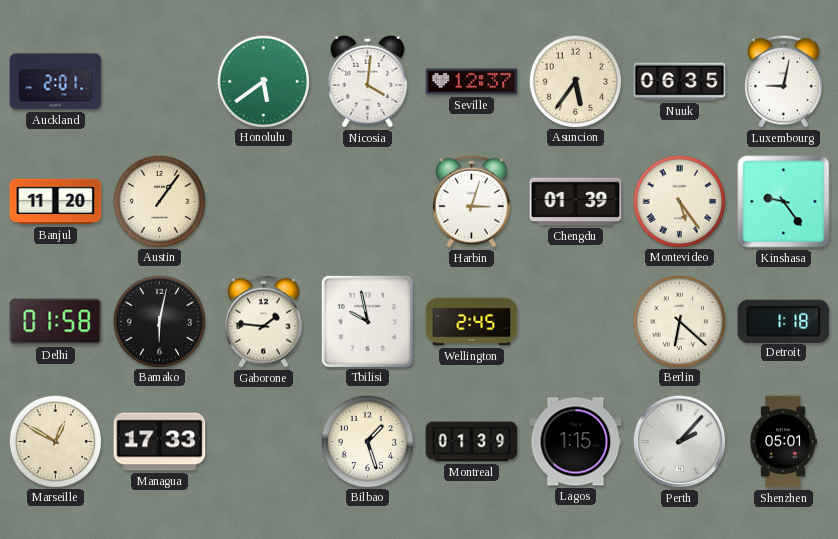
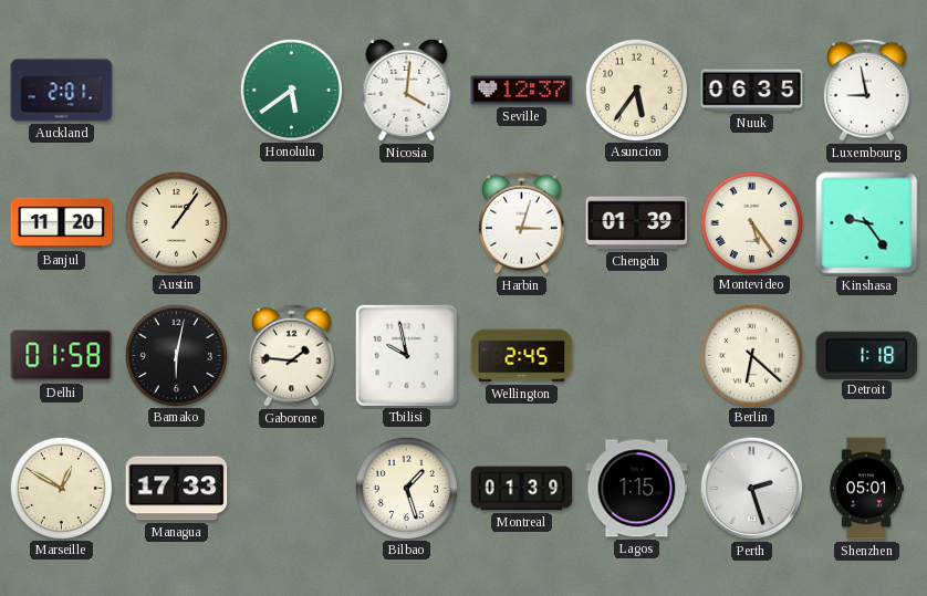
Luxembourg: 9:02 -> 8:58
Perth: 2:07 -> 2:27
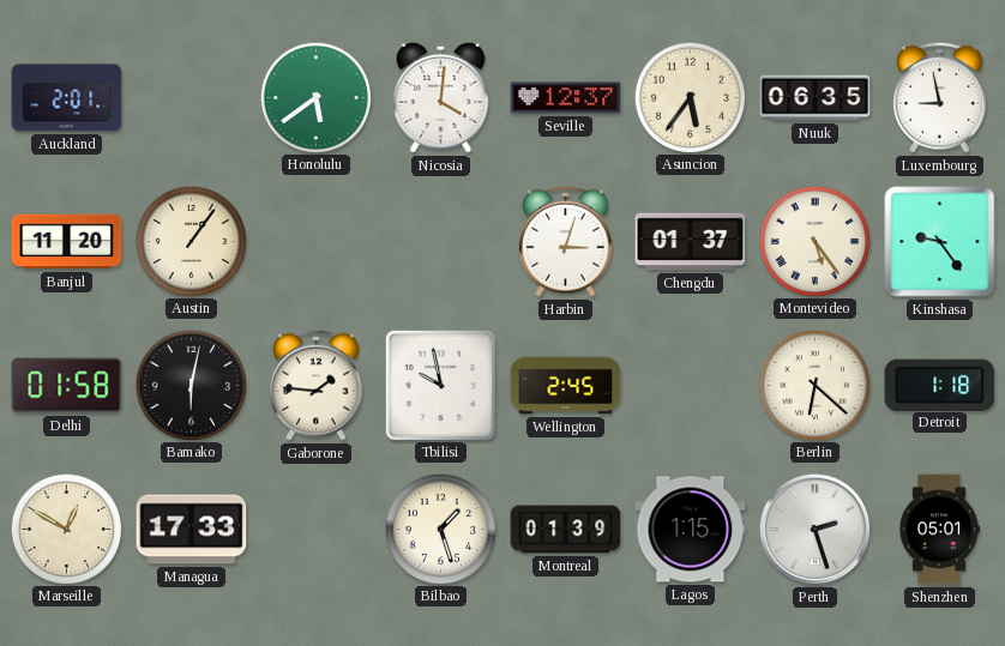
Chengdu: 01:39 -> 01:37
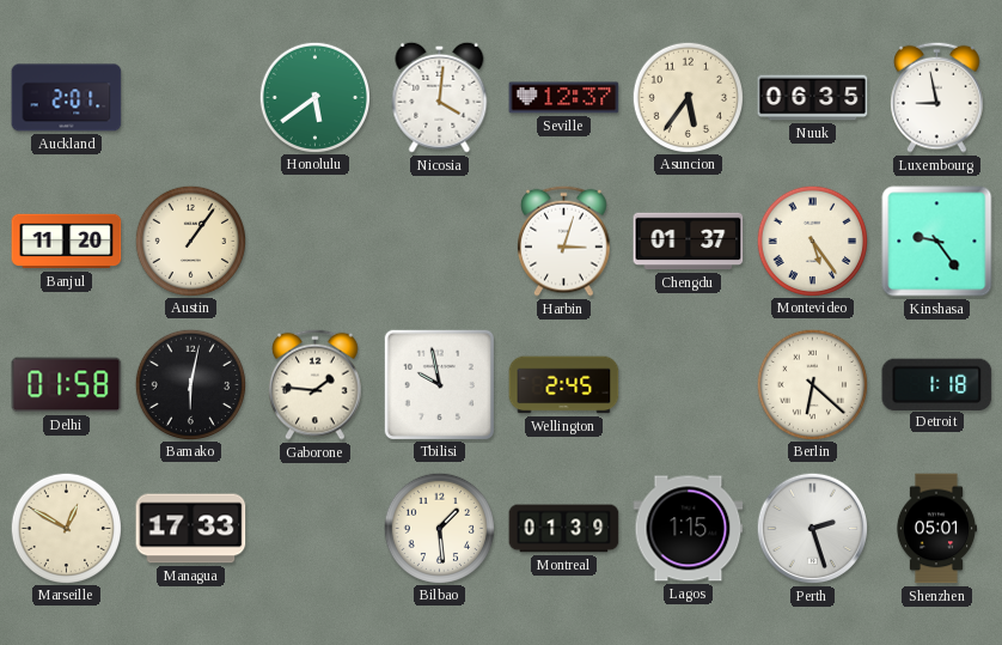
Bilbao: 1:27 -> 1:29
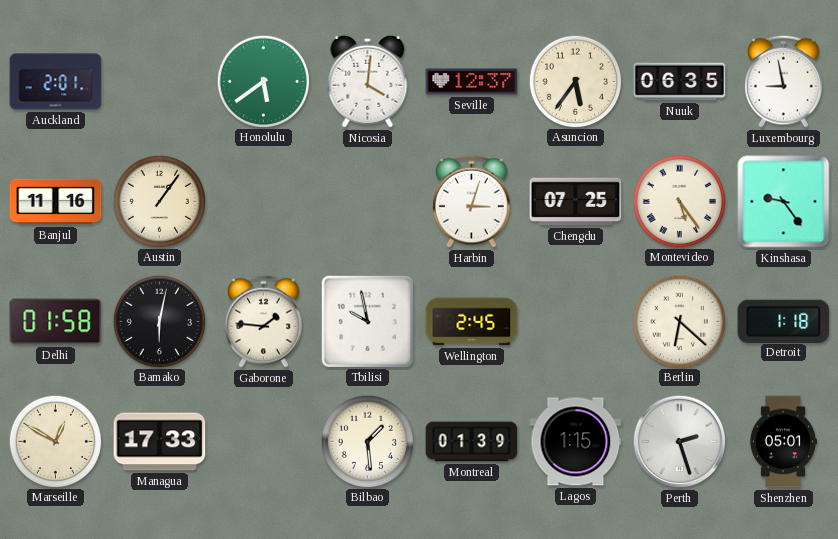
Banjul: 11:20 -> 11:16
Chengdu: 01:37 -> 07:25
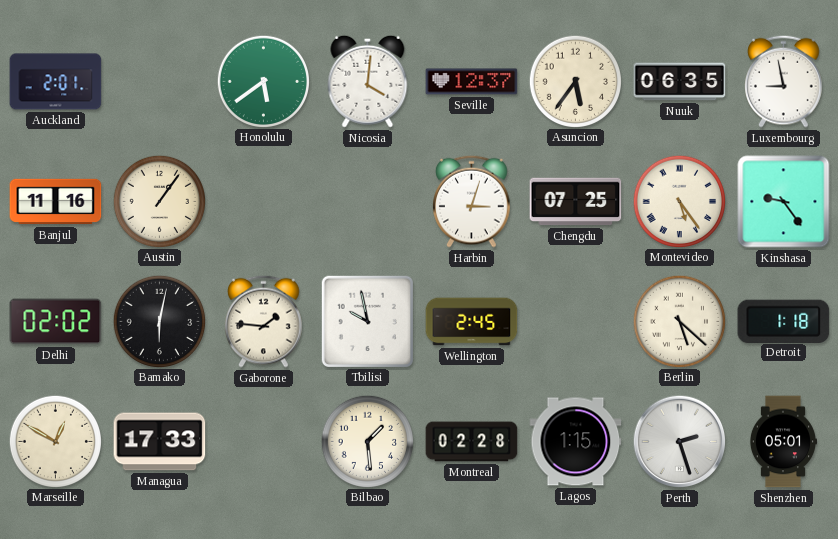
Delhi: 01:58 -> 02:02
Berlin: 6:22 -> 5:22
Montreal: 01:39 -> 02:28
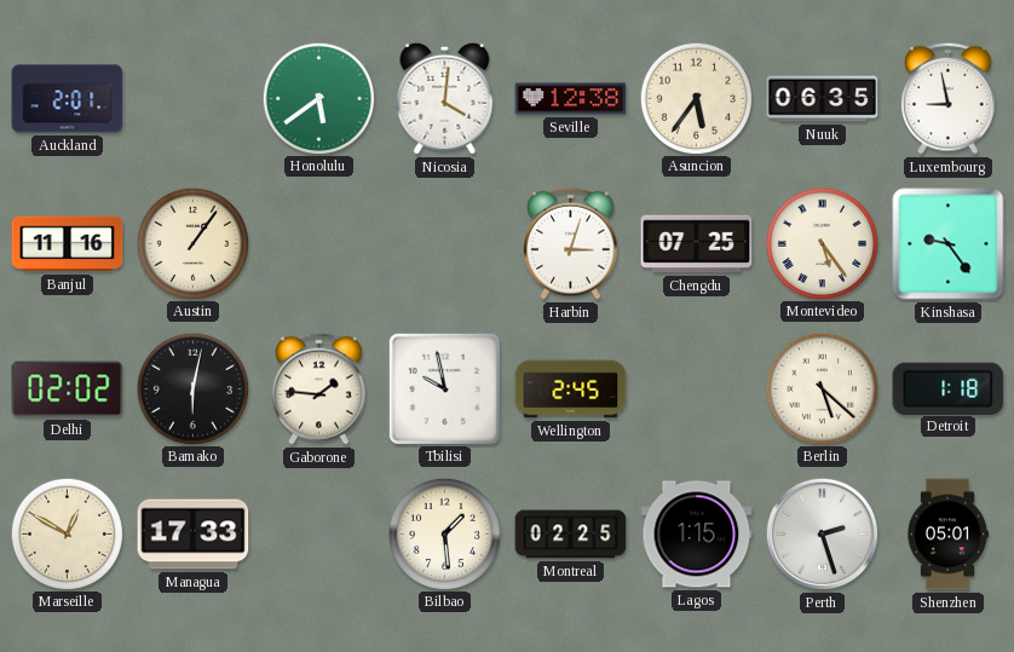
Seville: 12:37 -> 12:38
Montreal: 02:28 -> 02:25
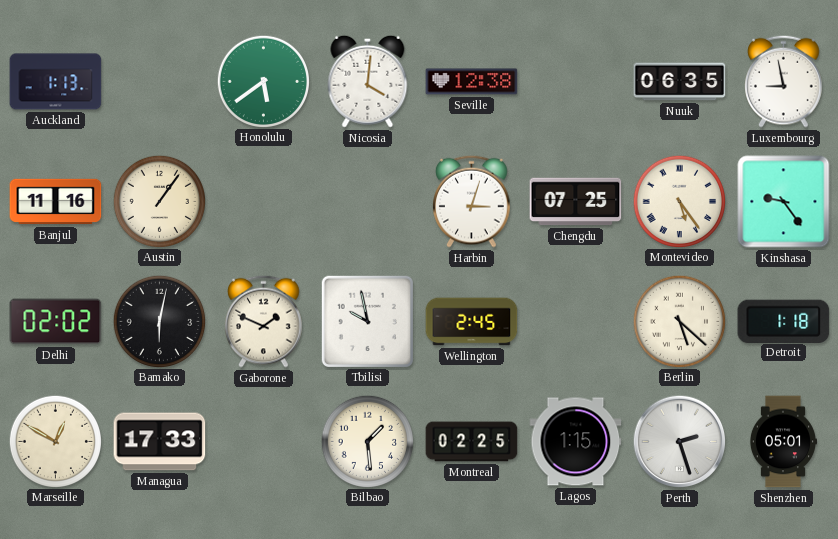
Auckland: 2:01 -> 1:13
Asuncion: 5:36 -> none
Gaborone: 1:46 -> 1:49
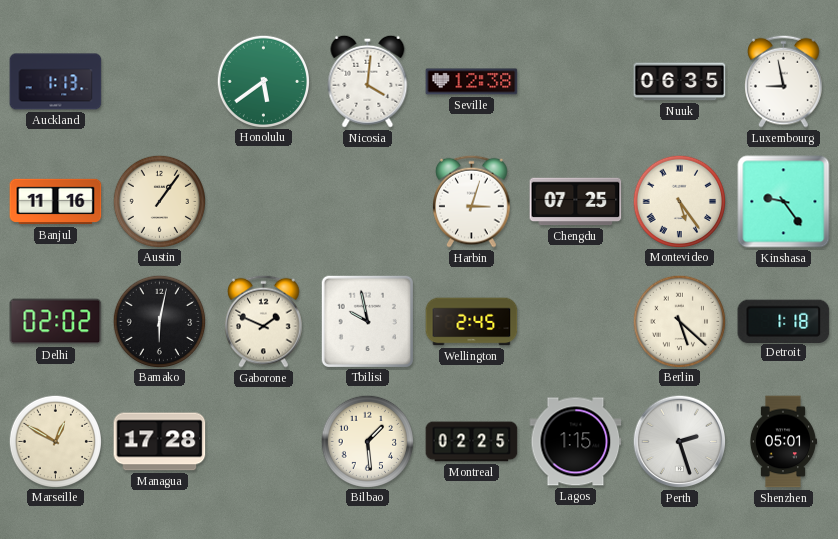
Managua: 17:33 -> 17:28
